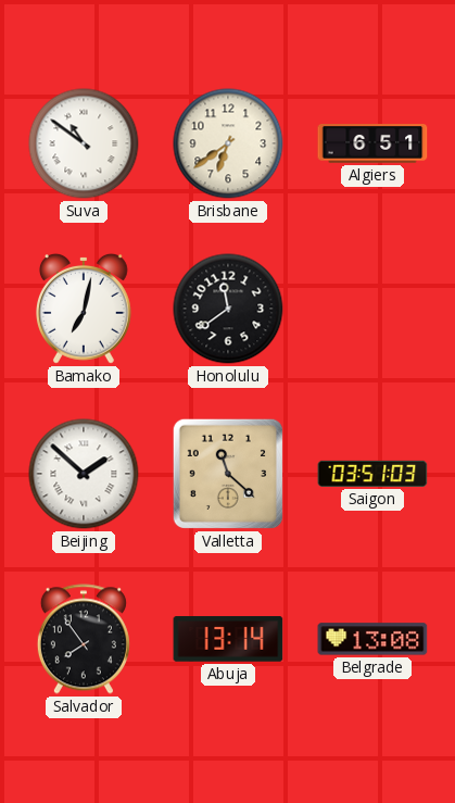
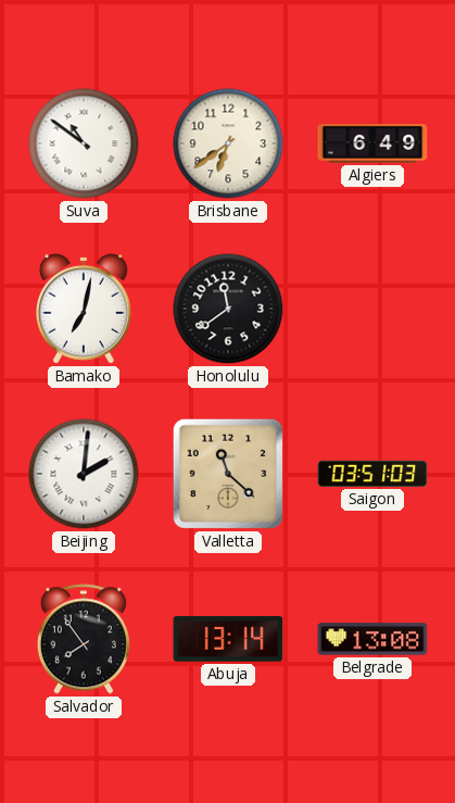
Algiers: 6:51 -> 6:49
Beijing: 1:52 -> 2:01
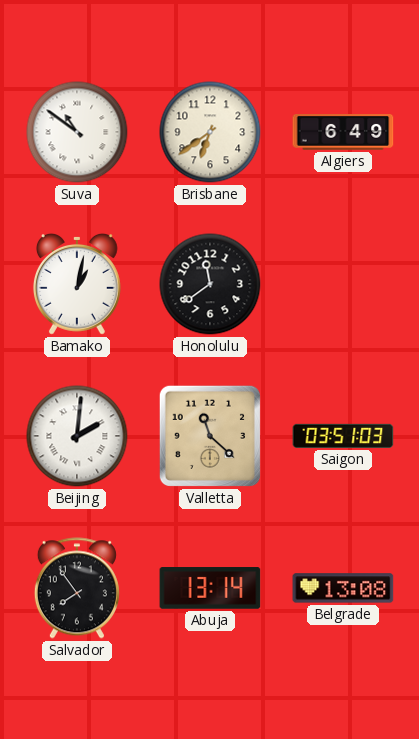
Bamako: 7:02 -> 1:02
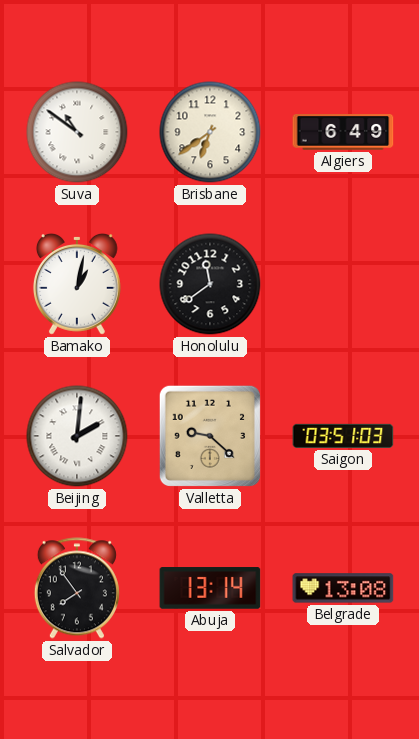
Valletta: 11:22 -> 9:22
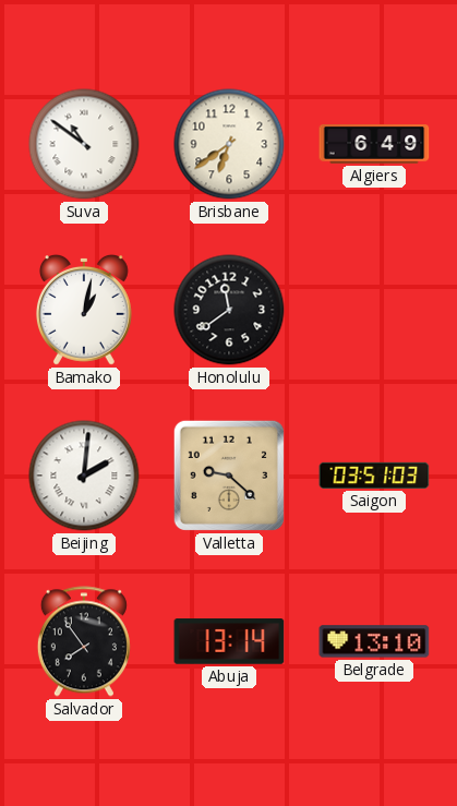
Belgrade: 13:08 -> 13:10
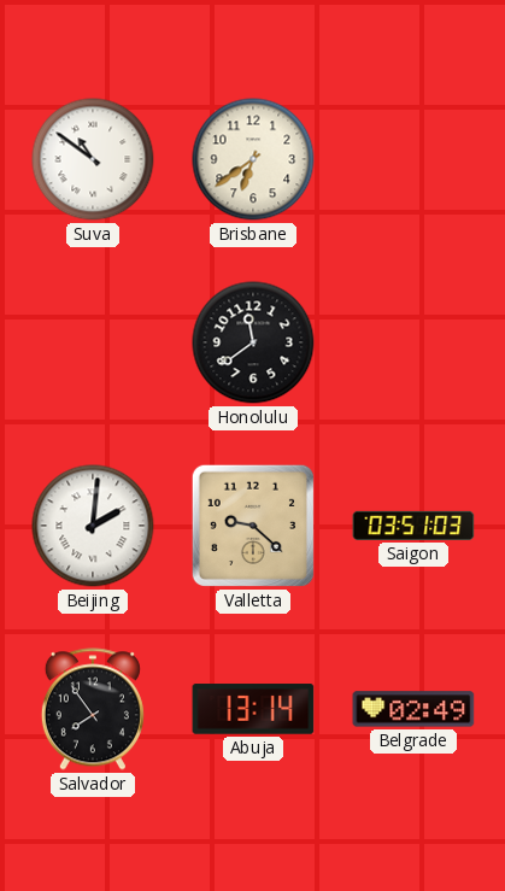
Algiers: 6:49 -> none
Bamako: 1:02 -> none
Belgrade: 13:10 -> 02:49
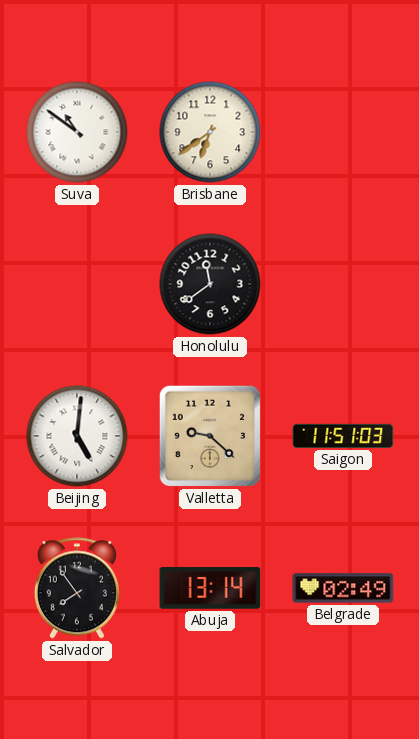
Beijing: 2:01 -> 5:01
Saigon: 03:51 -> 11:51
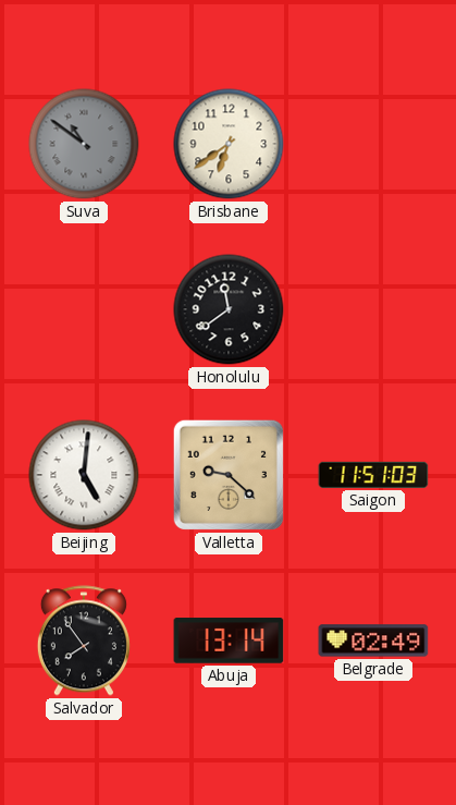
Suva dial: white -> grey
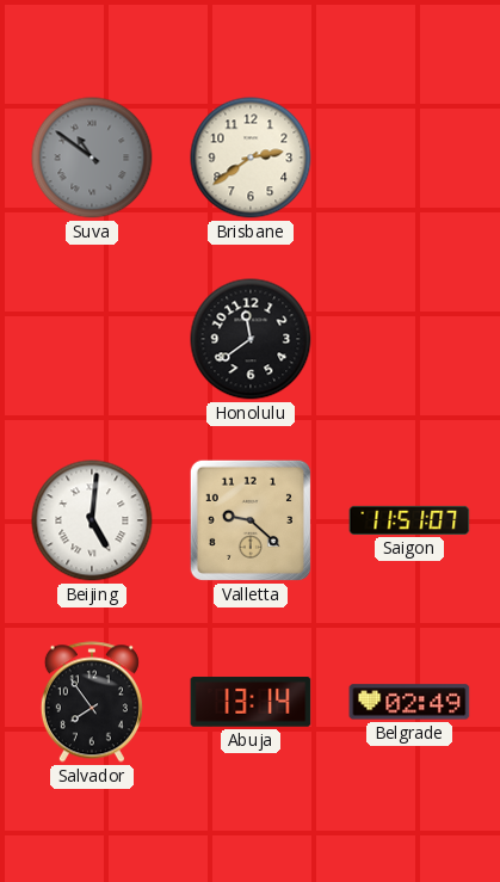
Brisbane: 6:39 -> 2:39
Saigon: 11:51:03 -> 11:51:07
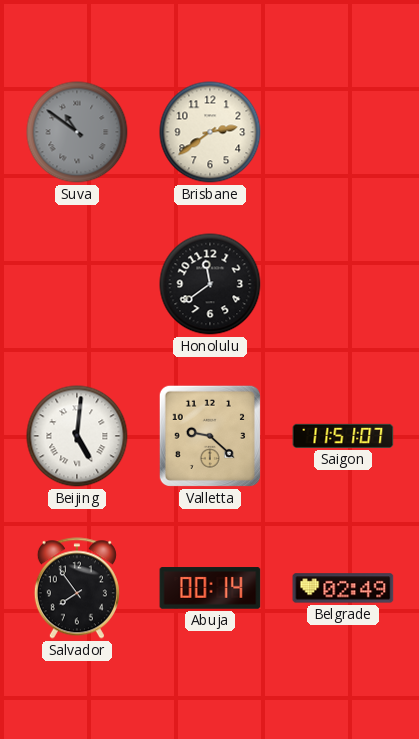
Abuja: 13:14 -> 00:14
